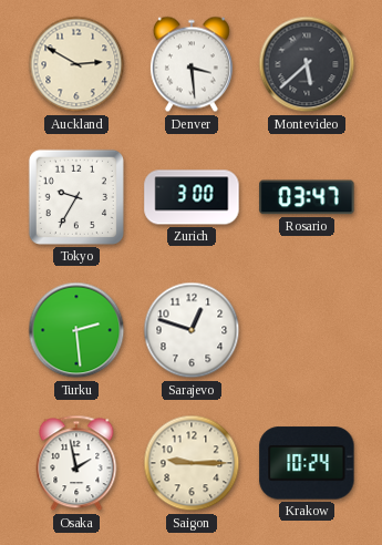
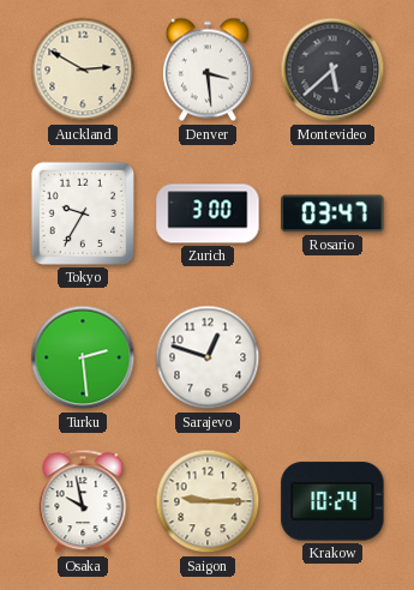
Osaka: 1:58 -> 9:58
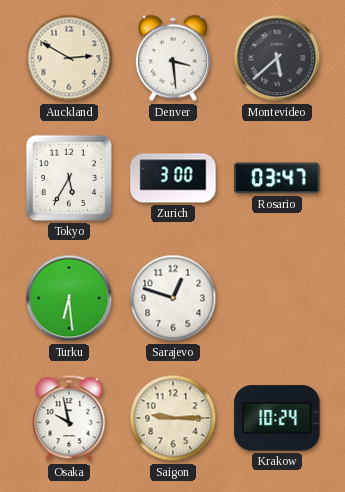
Tokyo: 9:35 -> 5:35
Turku: 2:29 -> 6:29
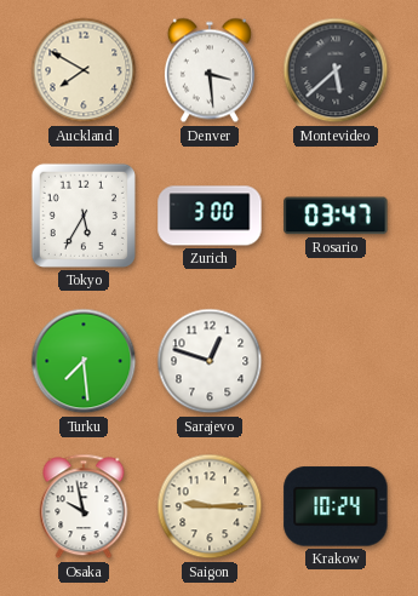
Auckland: 2:50 -> 7:50
Turku: 6:29 -> 7:29
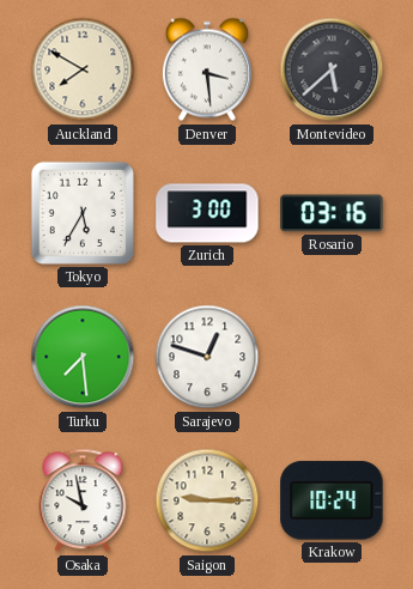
Rosario: 03:47 -> 03:16
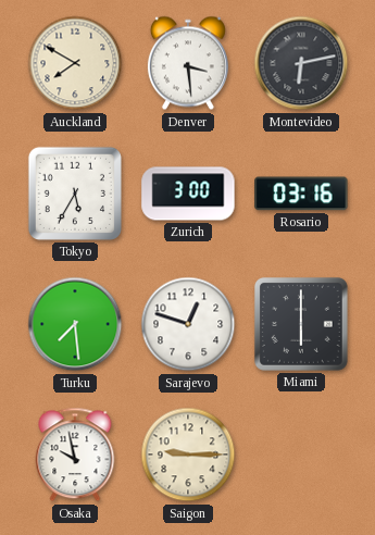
Montevideo: 5:38 -> 6:13
Miami: none -> 6:00
Krakow: 10:24 -> none
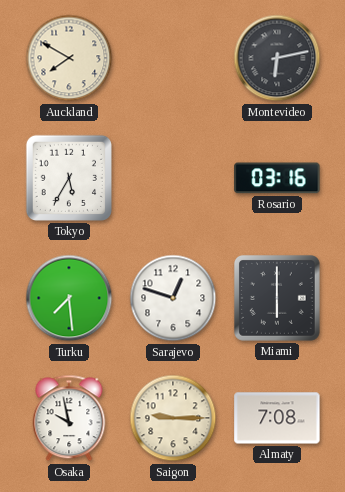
Denver: 3:29 -> none
Zurich: 3:00 -> none
Almaty: none -> 7:08
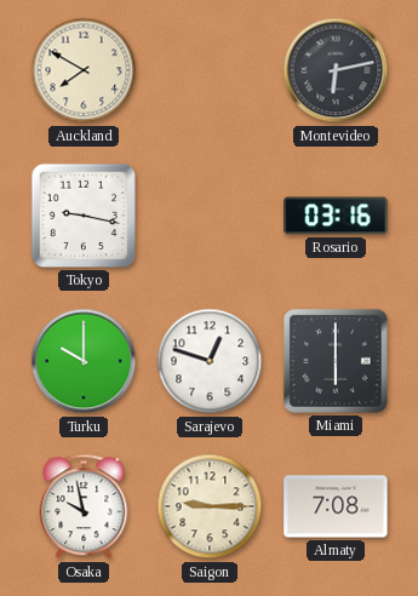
Tokyo: 5:35 -> 9:17
Turku: 7:29 -> 10:00
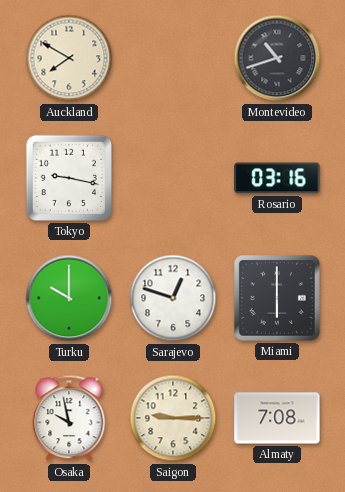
Montevideo: 6:13 -> 10:42
